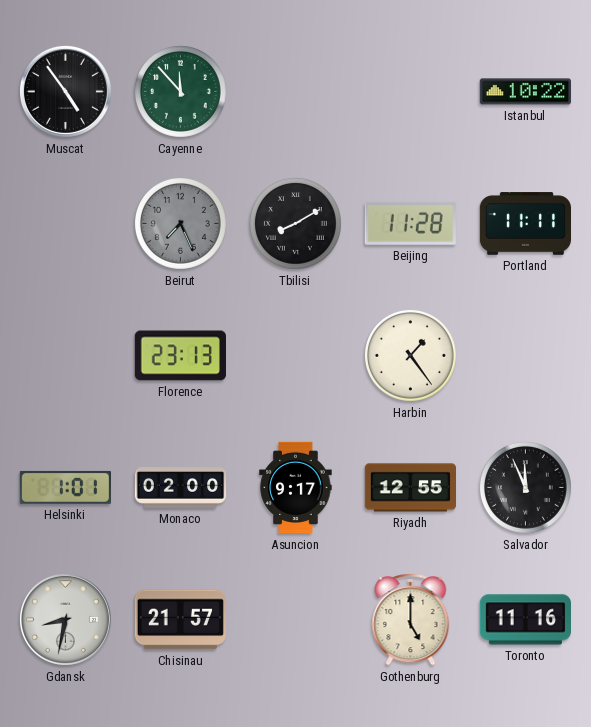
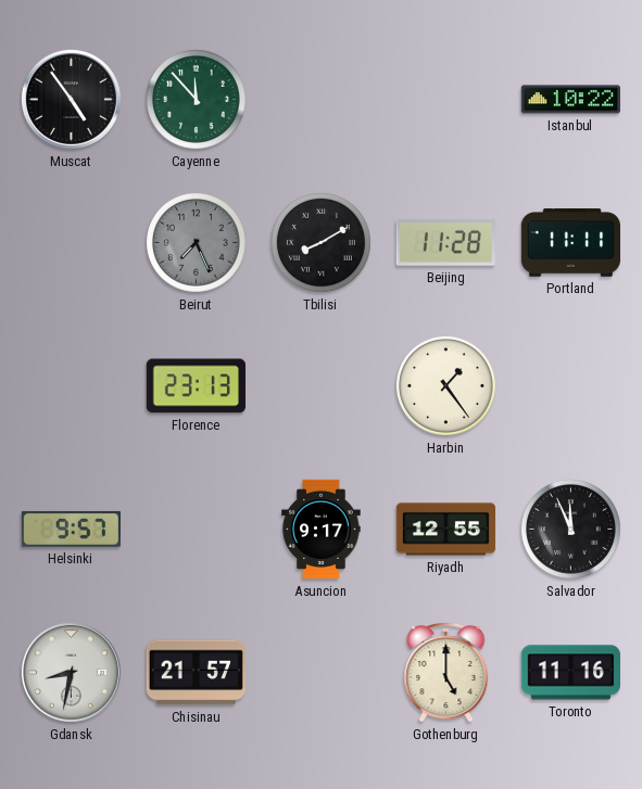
Helsinki: 1:01 -> 9:57
Monaco: 02:00 -> none
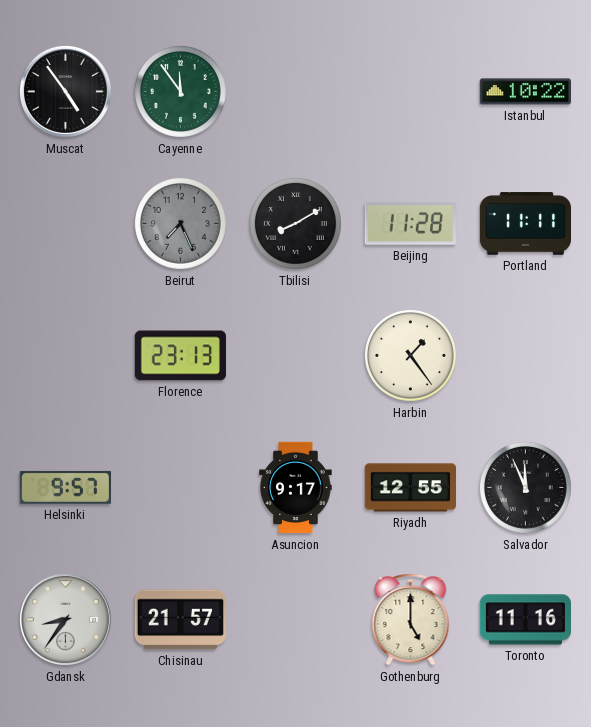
Cayenne: 11:53 -> 11:54
Gdansk: 8:32 -> 8:36
